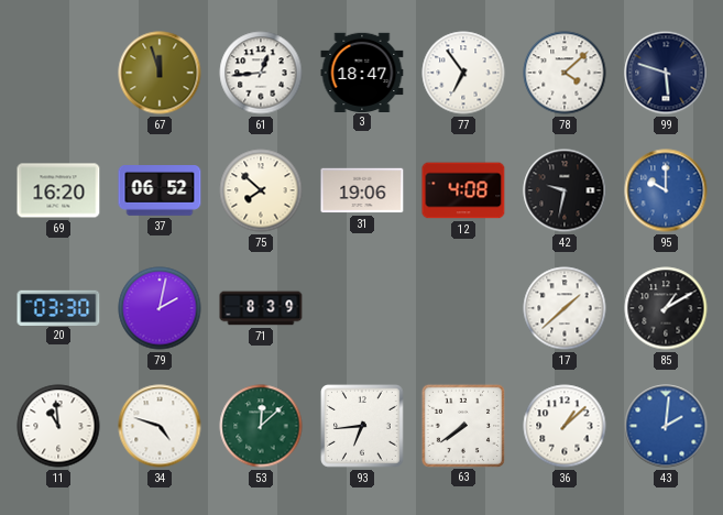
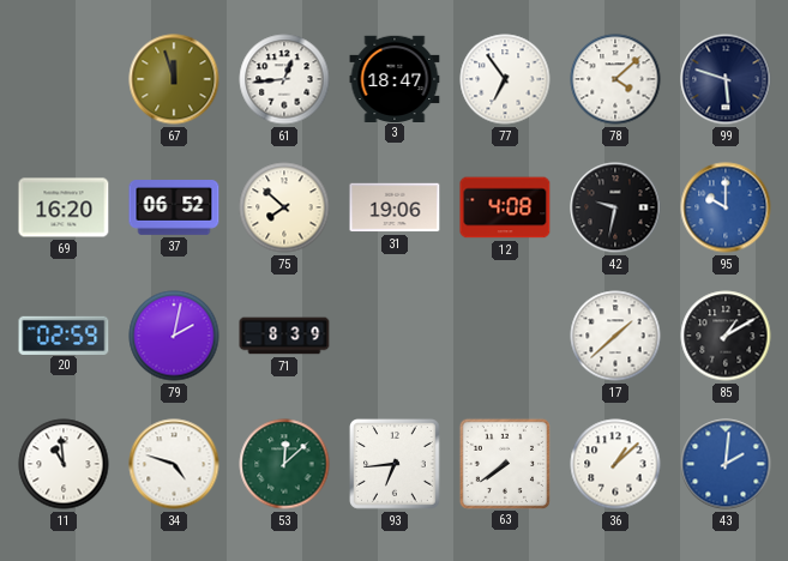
20: 03:30 -> 02:59
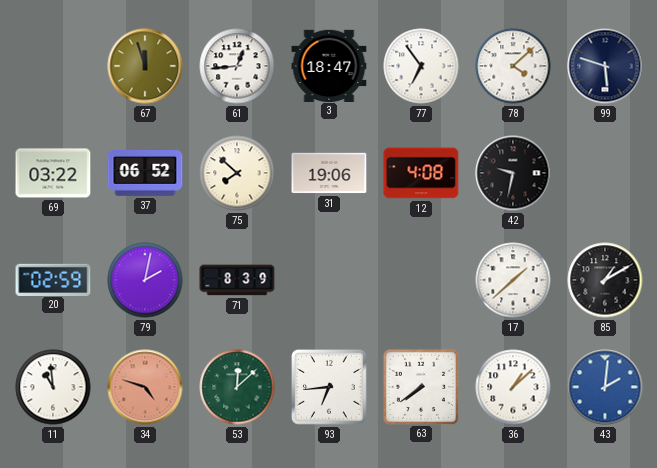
69: 16:20 -> 03:22
95: 10:00 -> none
34 dial: white -> salmon
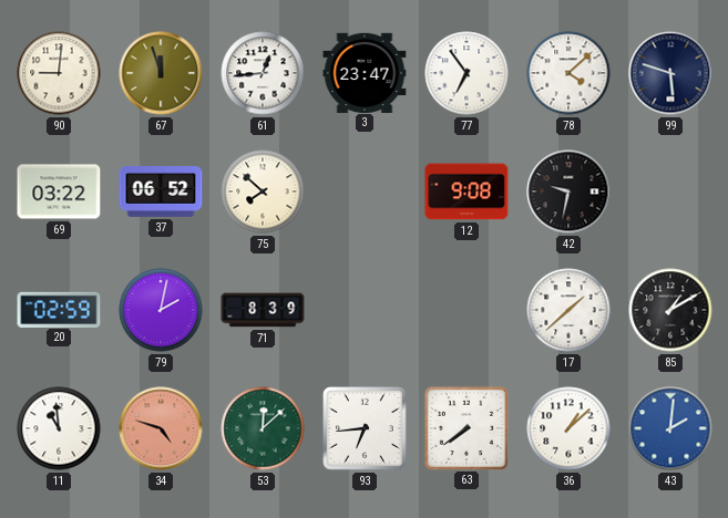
90: none -> 9:01
3: 18:47 -> 23:47
31: 19:06 -> none
12: 4:08 -> 9:08
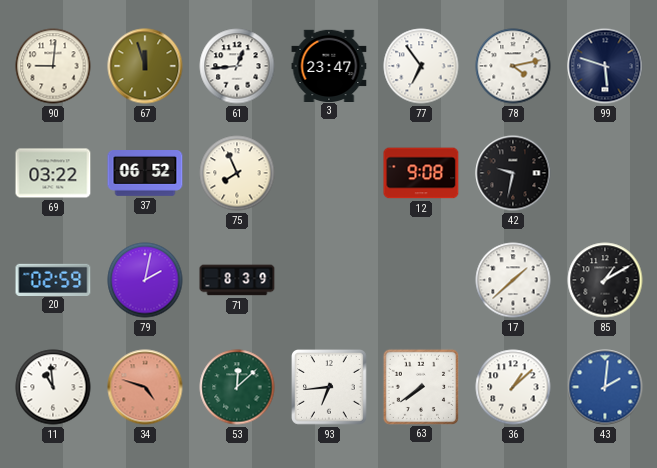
78: 4:08 -> 4:13
75: 7:52 -> 7:56
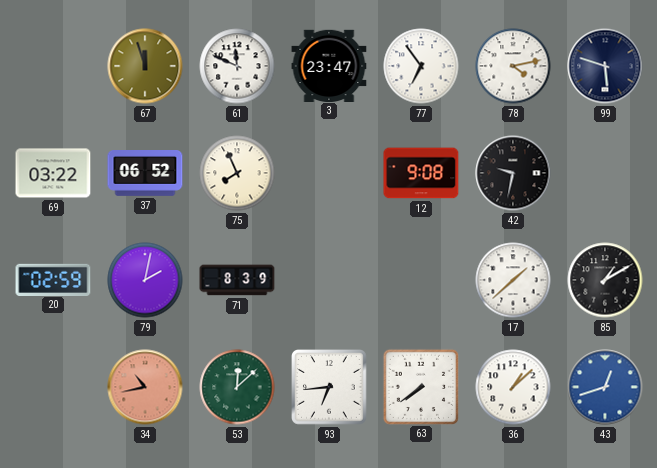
90: 9:01 -> none
61: 12:44 -> 11:49
11: 10:59 -> none
34: 4:48 -> 10:43
43: 2:01 -> 12:42
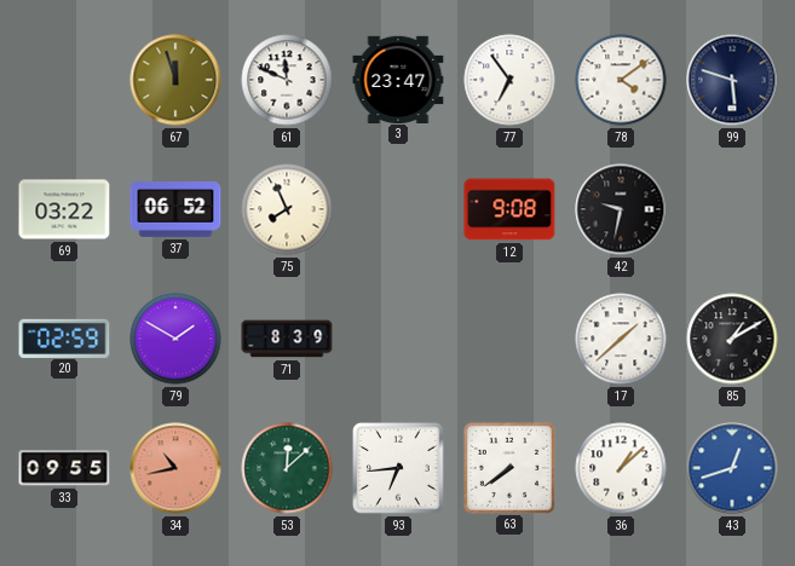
78: 4:13 -> 4:09
79: 2:02 -> 1:50
33: none -> 09:55
